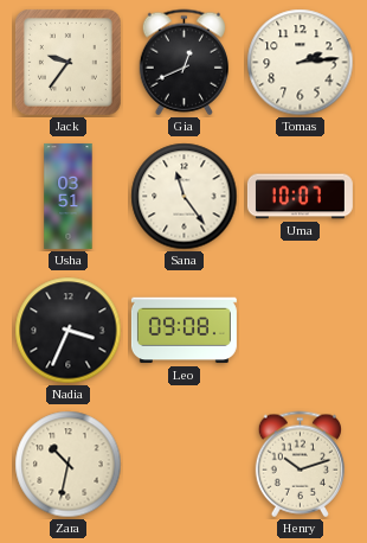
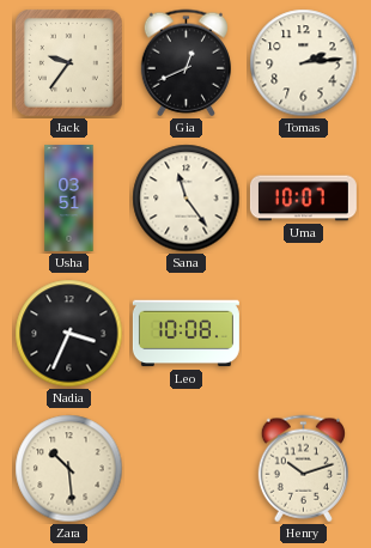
Leo: 09:08 -> 10:08
Zara: 10:32 -> 10:29
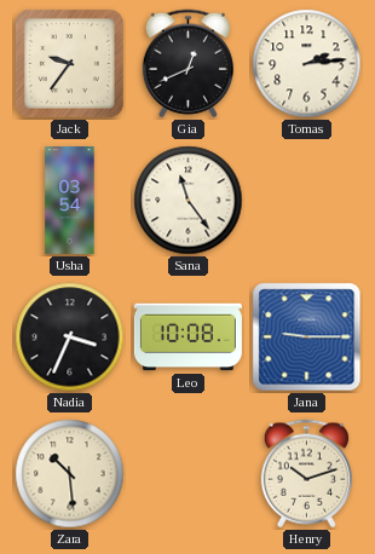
Usha: 03:51 -> 03:54
Uma: 10:07 -> none
Jana: none -> 9:15
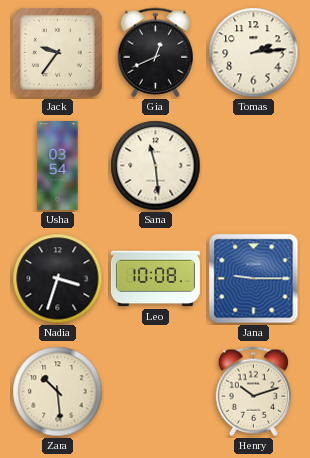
Sana: 11:24 -> 11:29
Nadia: 3:34 -> 3:33
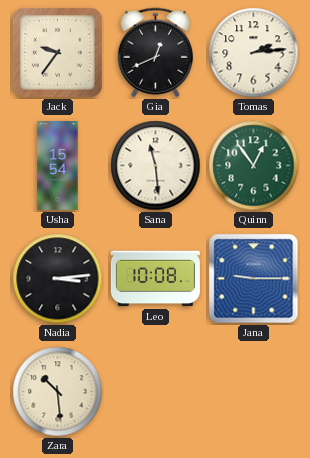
Usha: 03:54 -> 15:54
Quinn: none -> 12:54
Nadia: 3:33 -> 3:14
Henry: 10:12 -> none
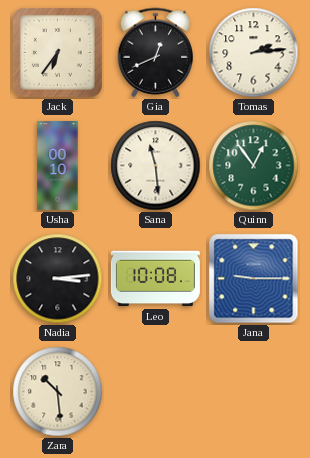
Jack: 9:36 -> 6:36
Usha: 15:54 -> 00:10
